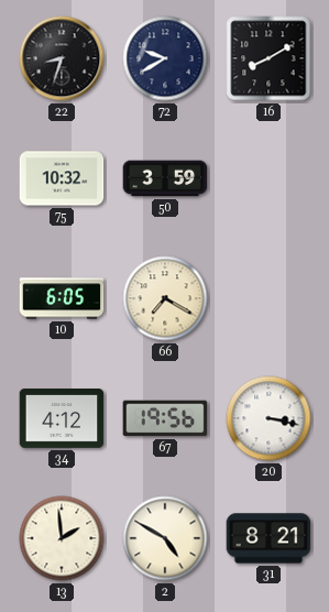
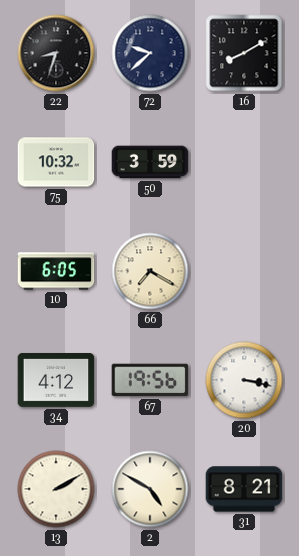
72: 9:40 -> 9:38
13: 1:59 -> 2:10
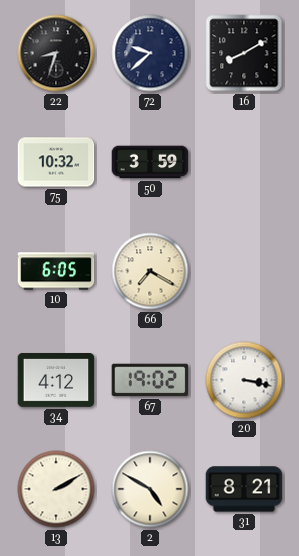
67: 19:56 -> 19:02
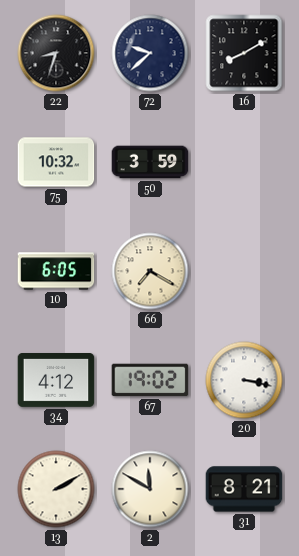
2: 4:50 -> 11:50
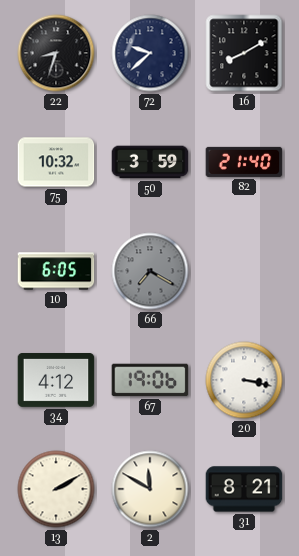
82: none -> 21:40
66 dial: cream -> grey
67: 19:02 -> 19:06
